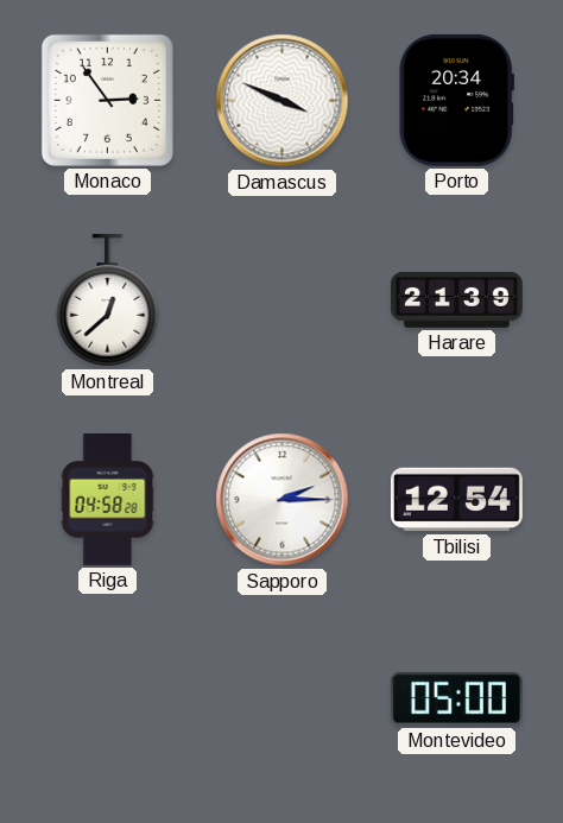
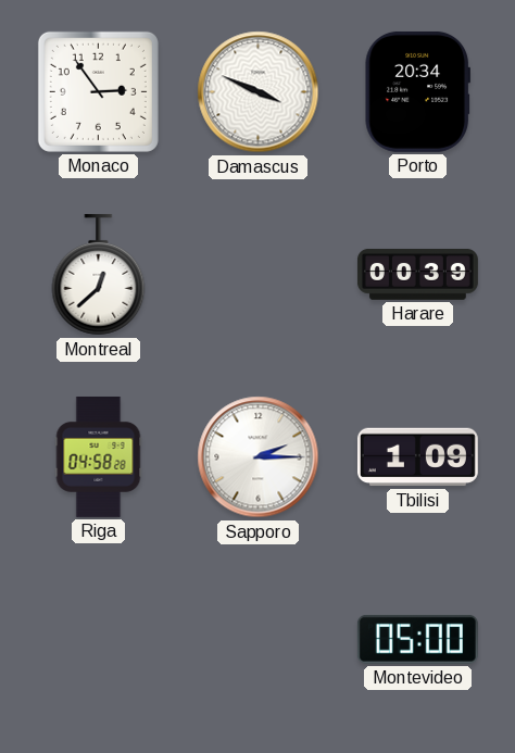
Harare: 21:39 -> 00:39
Tbilisi: 12:54 -> 1:09
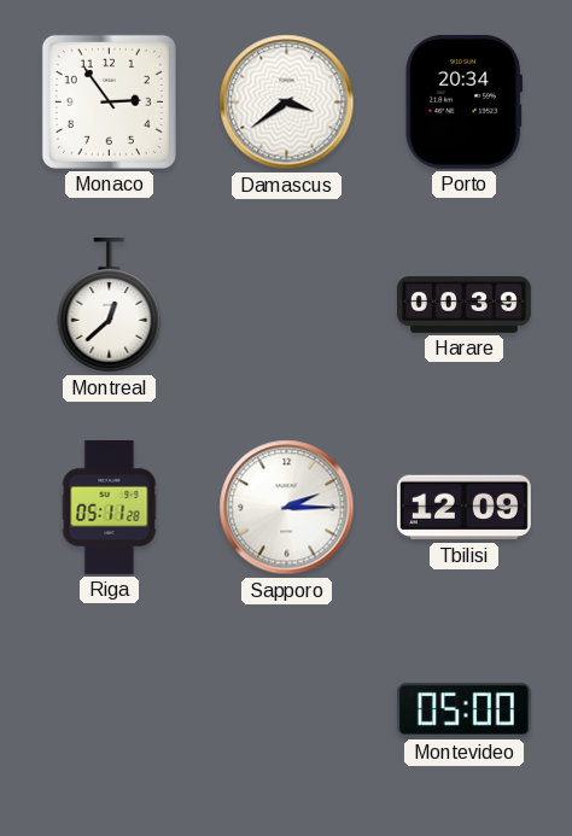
Damascus: 3:49 -> 3:39
Riga: 04:58 -> 05:11
Tbilisi: 1:09 -> 12:09
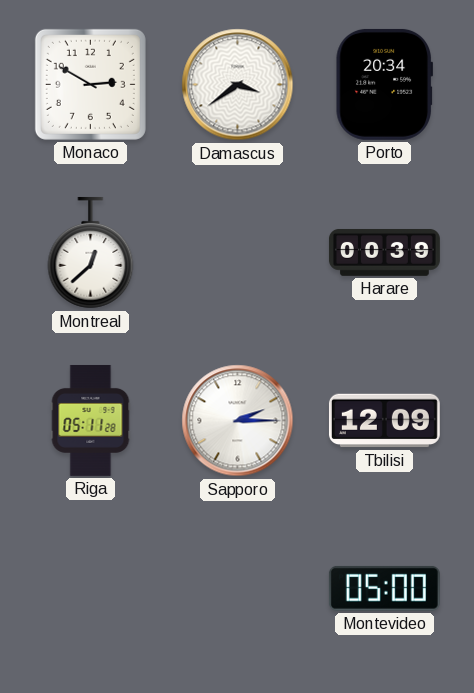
Monaco: 2:54 -> 2:50
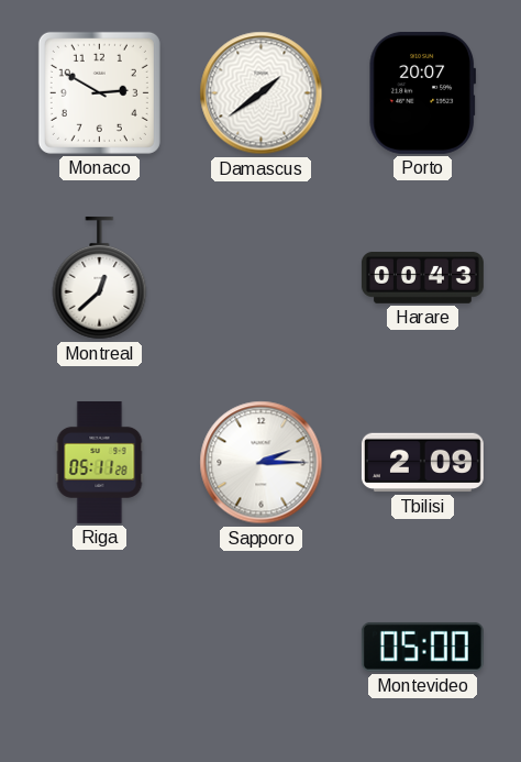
Damascus: 3:39 -> 1:39
Porto: 20:34 -> 20:07
Harare: 00:39 -> 00:43
Tbilisi: 12:09 -> 2:09
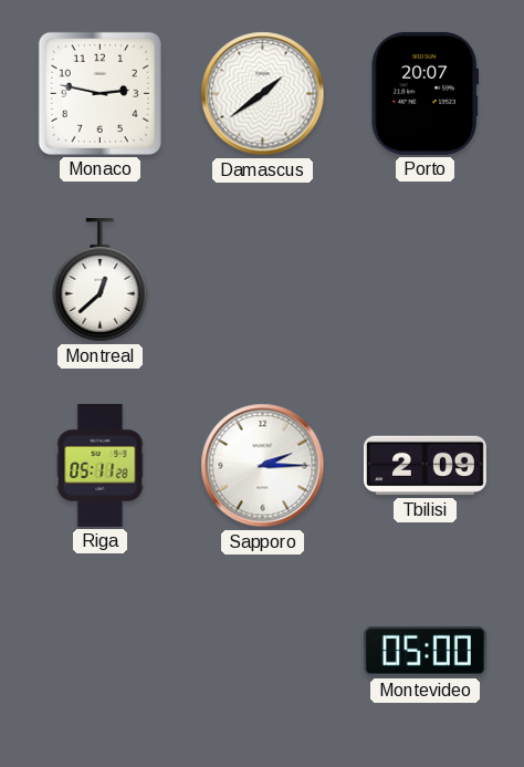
Monaco: 2:50 -> 2:47
Harare: 00:43 -> none
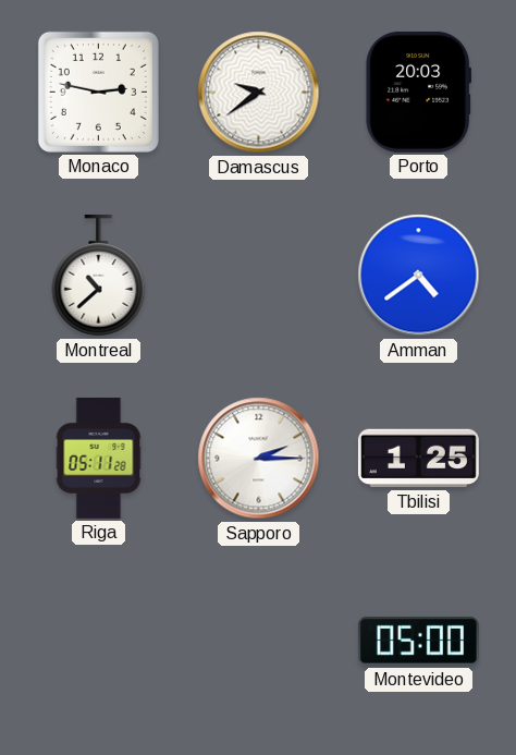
Damascus: 1:39 -> 9:39
Porto: 20:07 -> 20:03
Montreal: 12:38 -> 10:38
Amman: none -> 4:39
Tbilisi: 2:09 -> 1:25
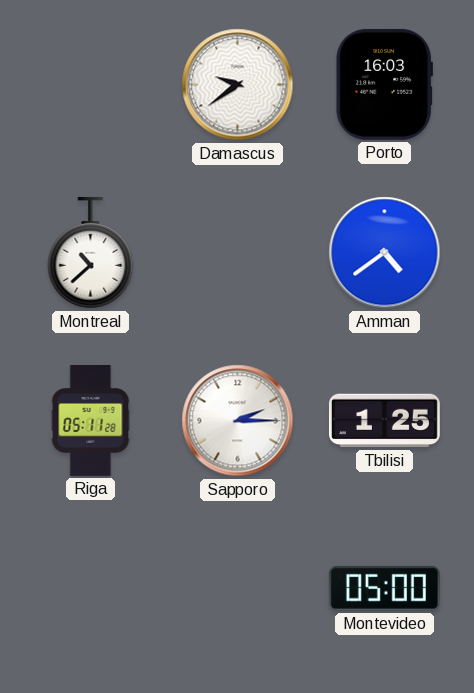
Monaco: 2:47 -> none
Porto: 20:03 -> 16:03
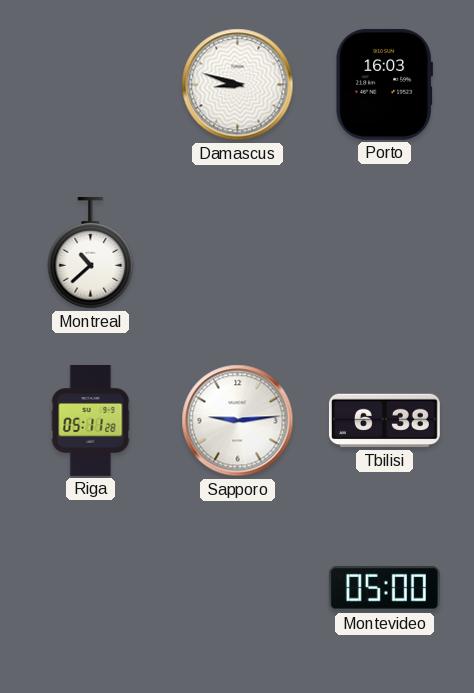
Damascus: 9:39 -> 8:48
Amman: 4:39 -> none
Sapporo: 2:15 -> 9:14
Tbilisi: 1:25 -> 6:38
